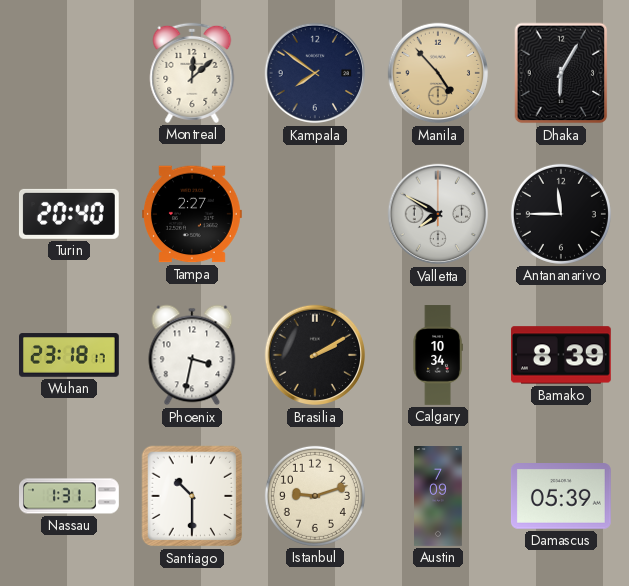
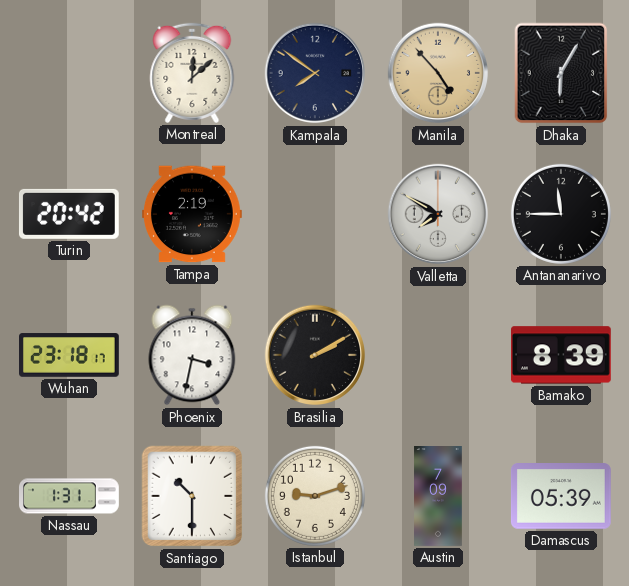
Turin: 20:40 -> 20:42
Tampa: 2:27 -> 2:19
Calgary: 10:34 -> none
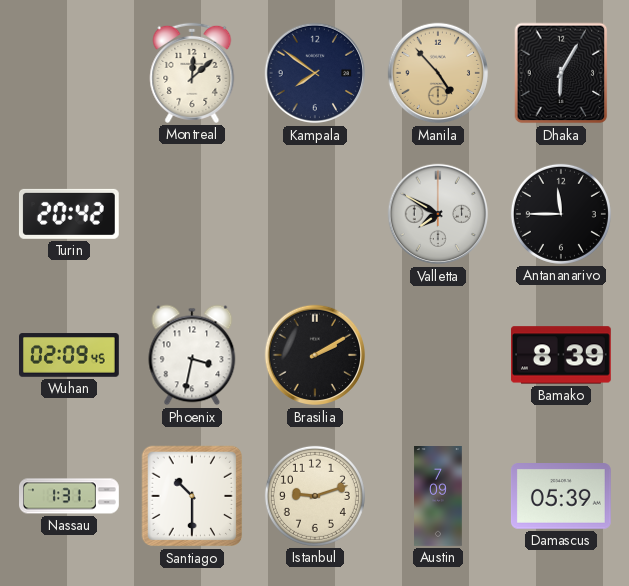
Tampa: 2:19 -> none
Wuhan: 23:18 -> 02:09
